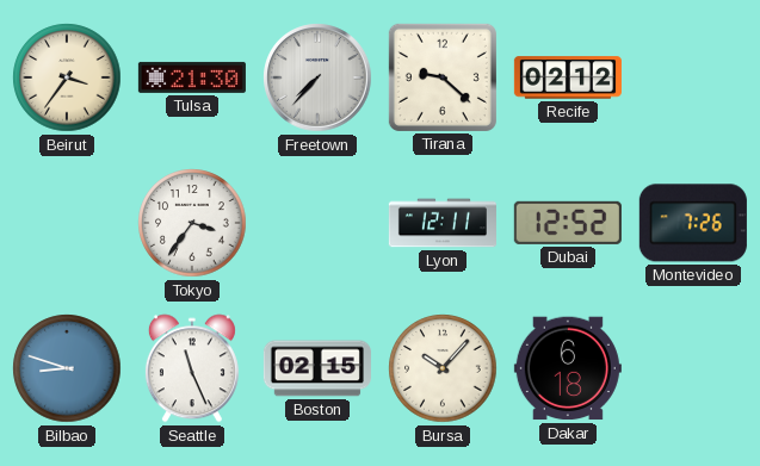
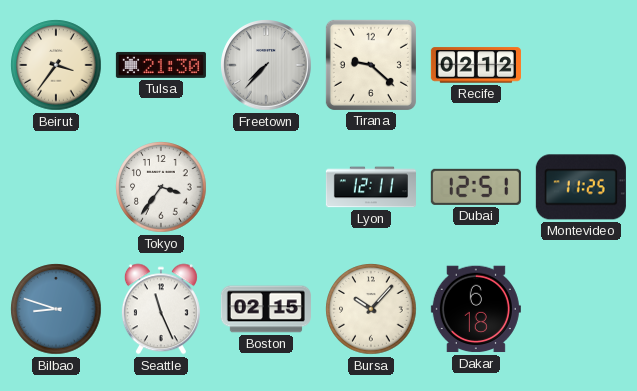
Dubai: 12:52 -> 12:51
Montevideo: 7:26 -> 11:25
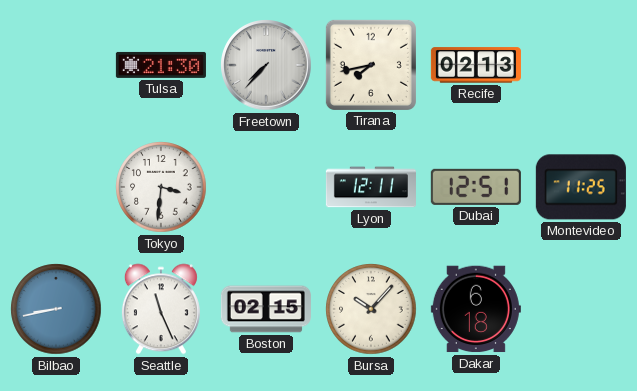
Beirut: 3:36 -> none
Tirana: 9:22 -> 7:43
Recife: 02:12 -> 02:13
Tokyo: 3:36 -> 3:31
Bilbao: 8:48 -> 8:43
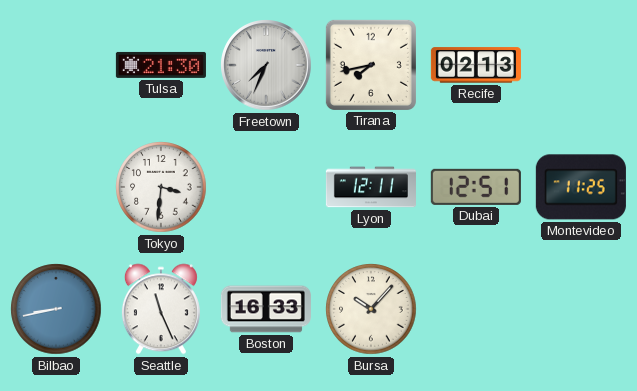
Freetown: 7:37 -> 7:34
Boston: 02:15 -> 16:33
Dakar: 6:18 -> none
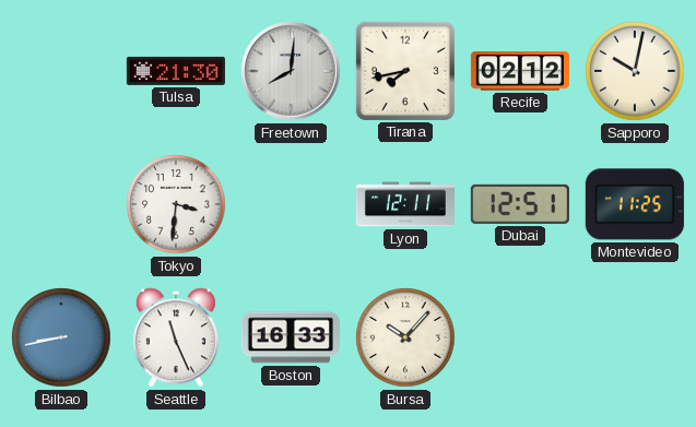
Freetown: 7:34 -> 8:01
Recife: 02:13 -> 02:12
Sapporo: none -> 10:02
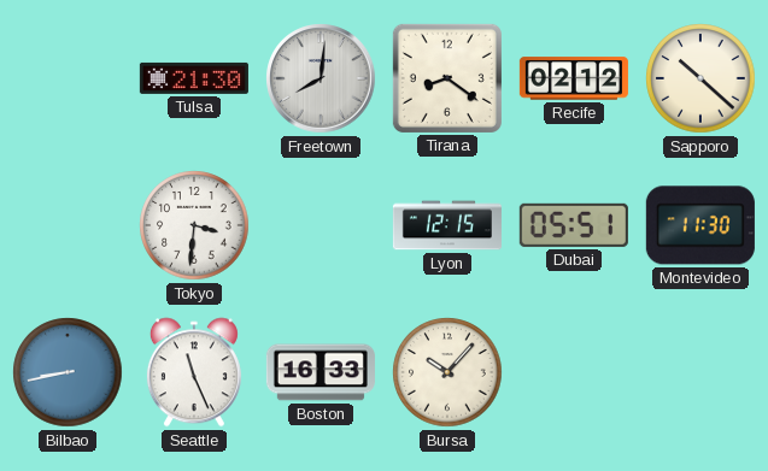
Tirana: 7:43 -> 8:21
Sapporo: 10:02 -> 10:22
Lyon: 12:11 -> 12:15
Dubai: 12:51 -> 05:51
Montevideo: 11:25 -> 11:30
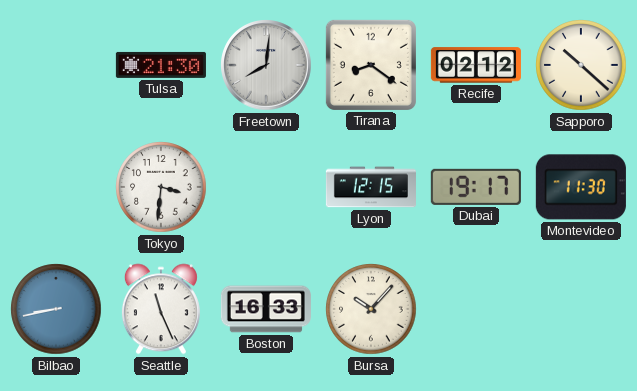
Dubai: 05:51 -> 19:17
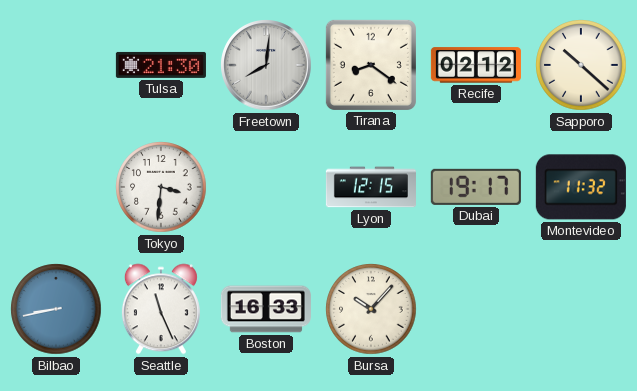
Montevideo: 11:30 -> 11:32
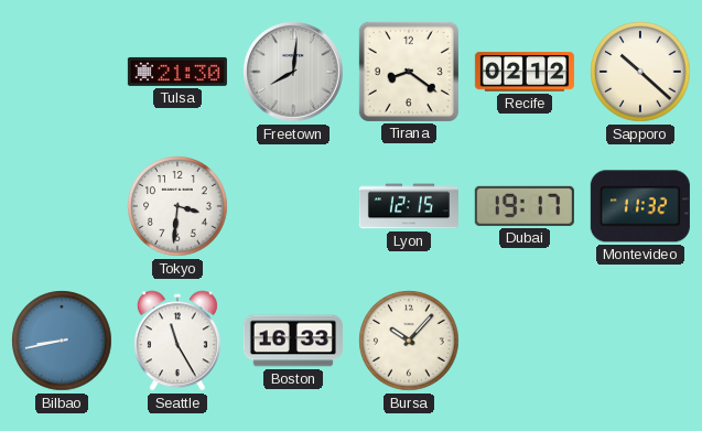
Seattle: 11:26 -> 11:25
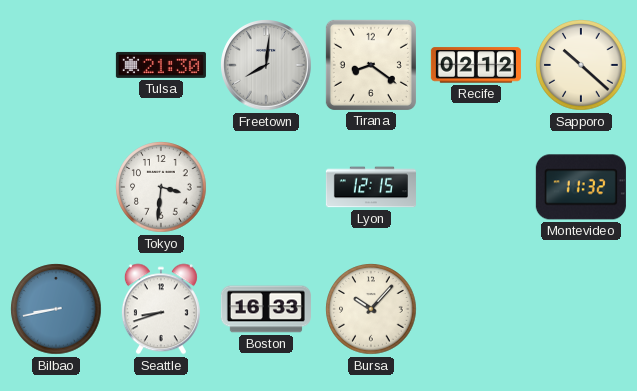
Dubai: 19:17 -> none
Seattle: 11:25 -> 8:42
